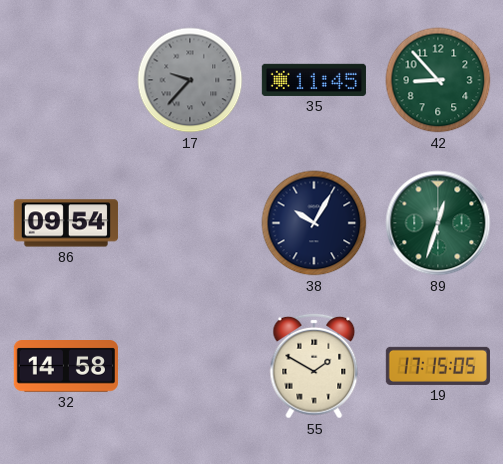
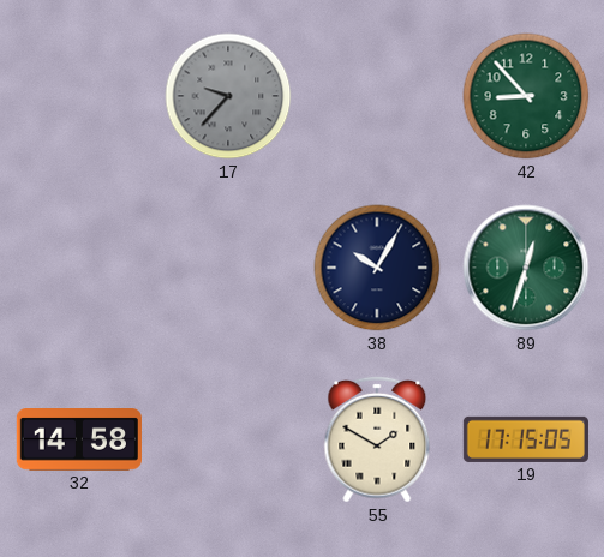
35: 11:45 -> none
86: 09:54 -> none
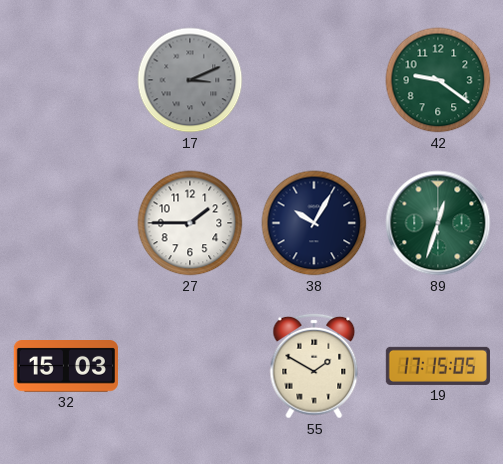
17: 9:37 -> 3:11
42: 8:53 -> 9:21
27: none -> 1:45
32: 14:58 -> 15:03
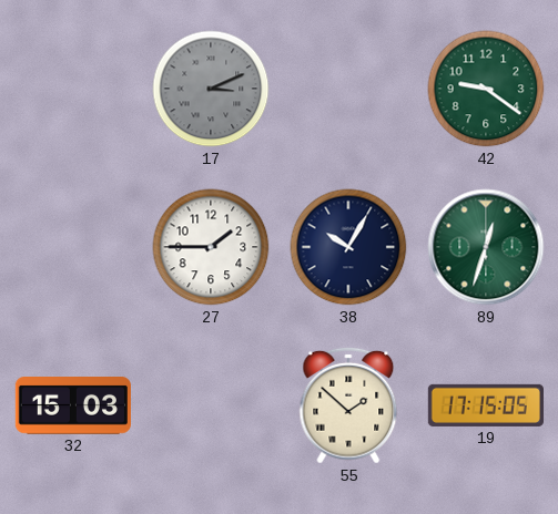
55: 1:50 -> 1:52
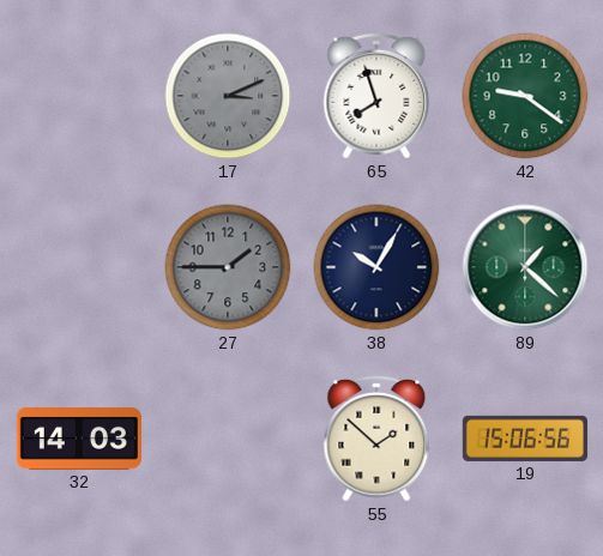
65: none -> 7:57
27 dial: white -> grey
89: 12:33 -> 1:22
32: 15:03 -> 14:03
19: 17:15 -> 15:06
